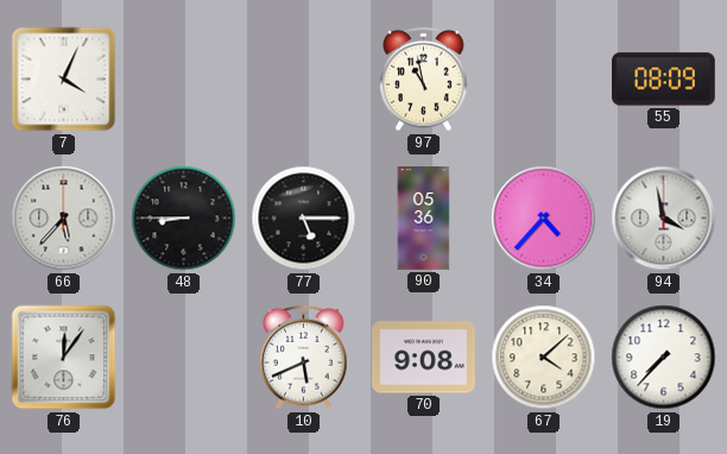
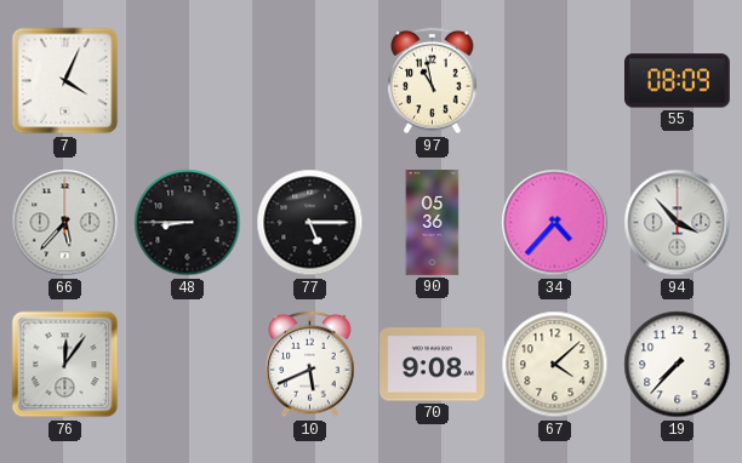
94: 3:58 -> 3:53
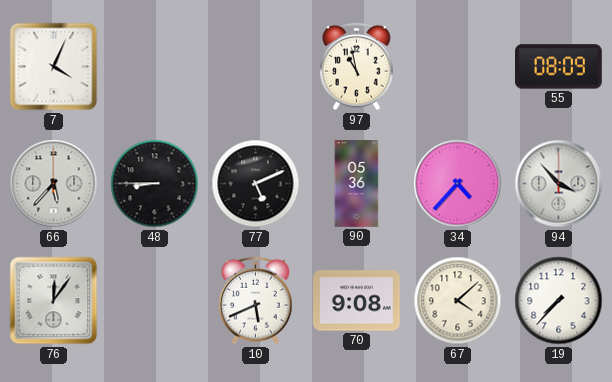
77: 5:15 -> 5:11
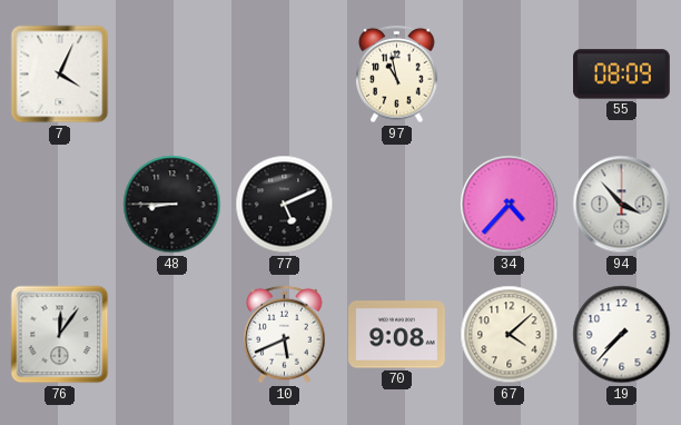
66: 5:37 -> none
90: 05:36 -> none
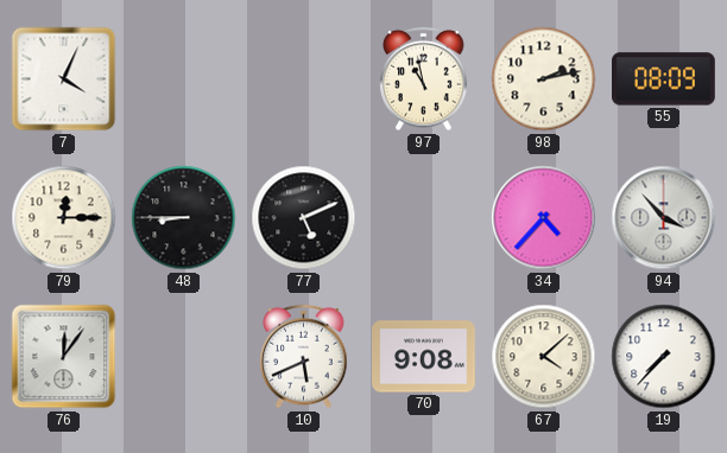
98: none -> 2:13
79: none -> 12:15
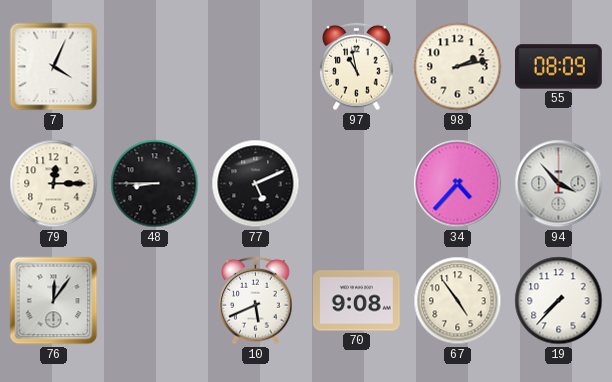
67: 4:08 -> 4:54
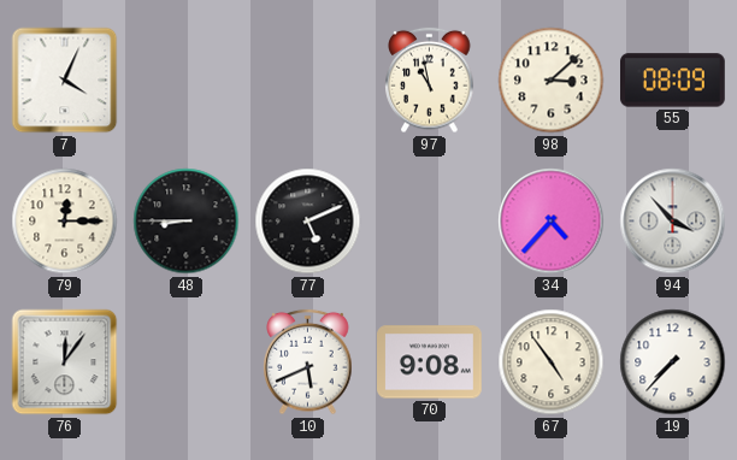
98: 2:13 -> 3:08
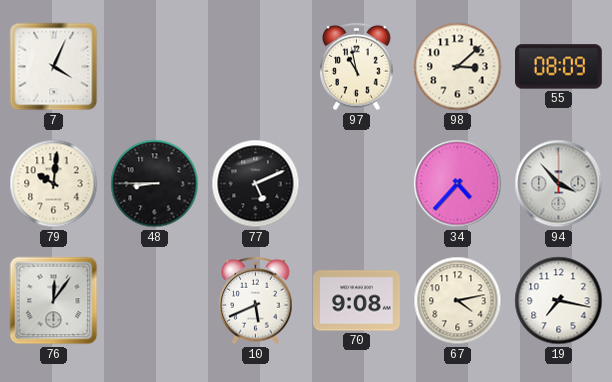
79: 12:15 -> 10:01
67: 4:54 -> 4:13
19: 7:37 -> 7:17
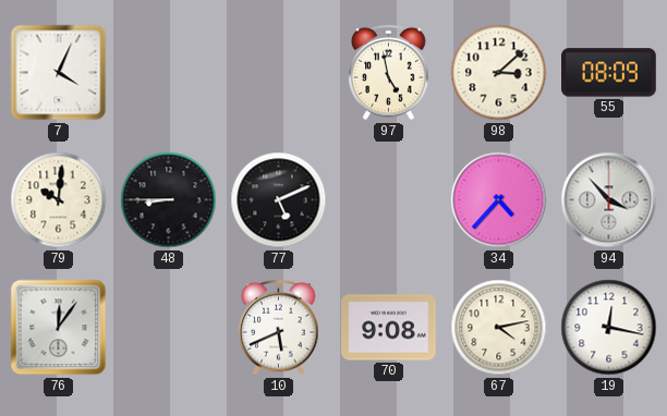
97: 10:58 -> 4:58
19: 7:17 -> 12:17
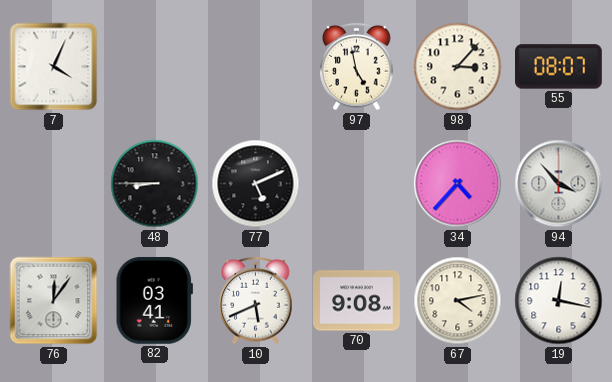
98: 3:08 -> 3:07
55: 08:09 -> 08:07
79: 10:01 -> none
82: none -> 03:41
